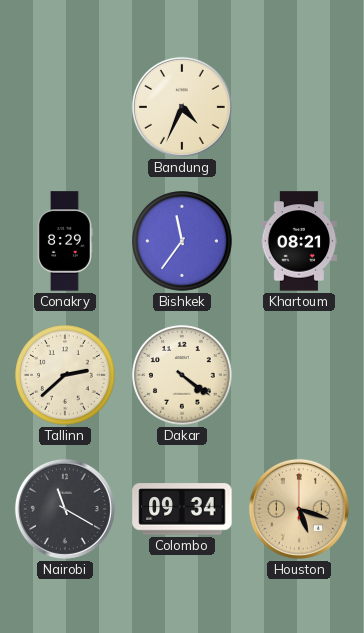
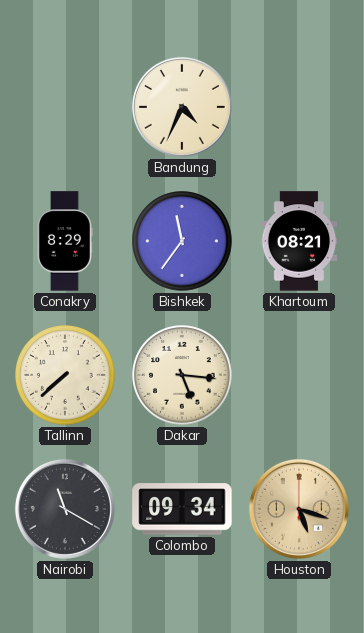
Tallinn: 2:38 -> 7:38
Dakar: 4:21 -> 5:16
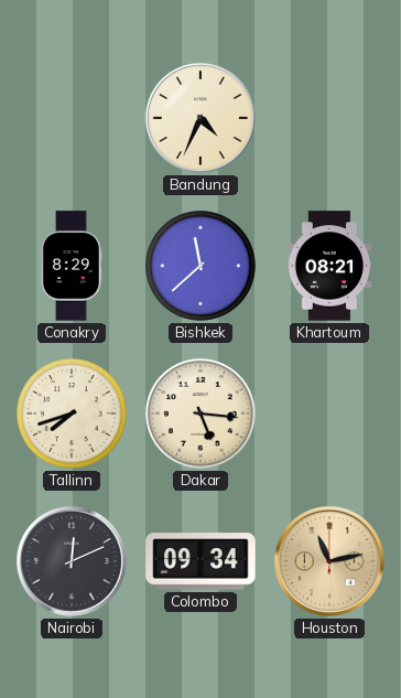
Bishkek: 11:36 -> 11:38
Tallinn: 7:38 -> 7:42
Nairobi: 11:20 -> 12:11
Houston: 5:18 -> 11:13
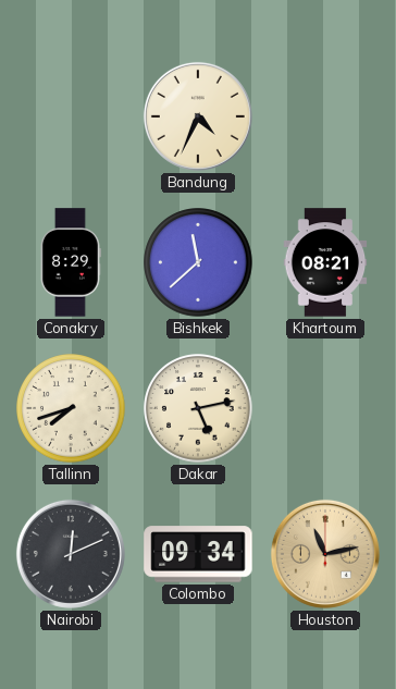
Dakar: 5:16 -> 5:13
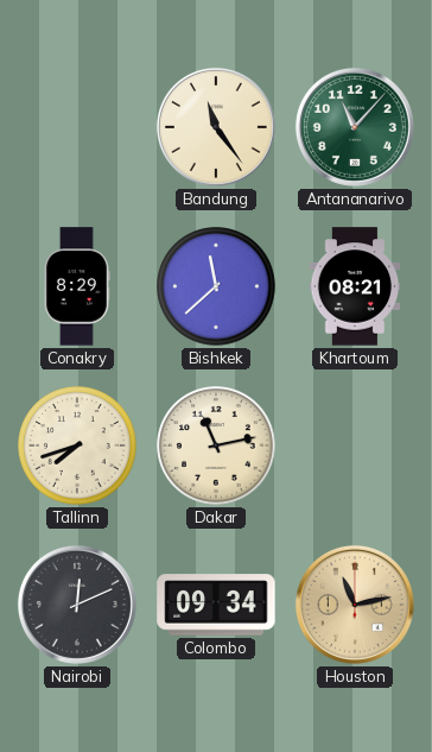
Bandung: 4:34 -> 11:24
Antananarivo: none -> 11:07
Dakar: 5:13 -> 11:13
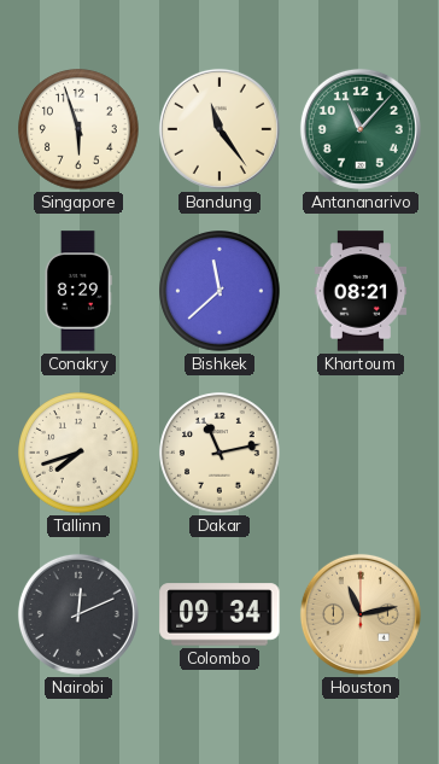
Singapore: none -> 5:57
